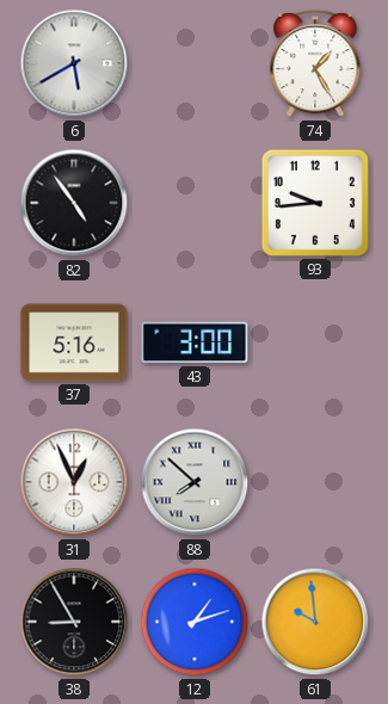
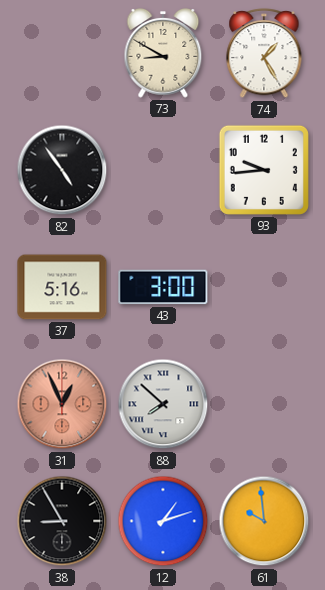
6: 5:40 -> none
73: none -> 8:50
31 dial: white -> salmon
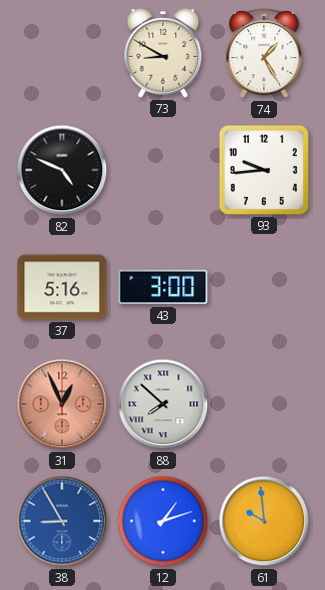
82: 4:54 -> 4:49
38 dial: black -> blue
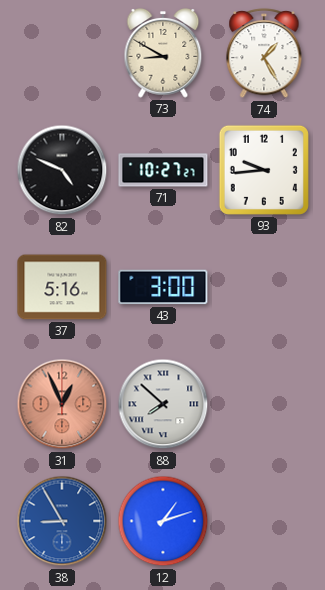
71: none -> 10:27
61: 9:59 -> none
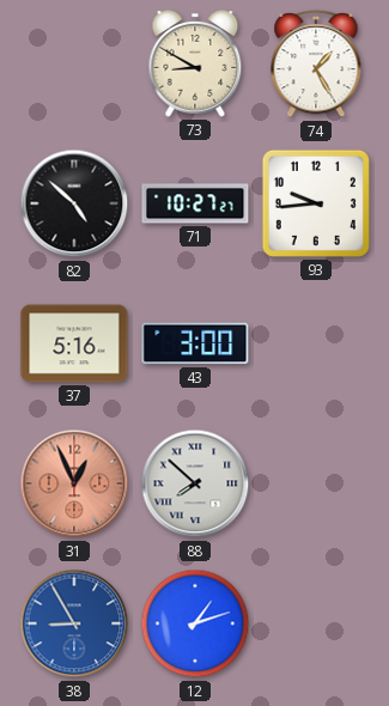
82: 4:49 -> 4:52
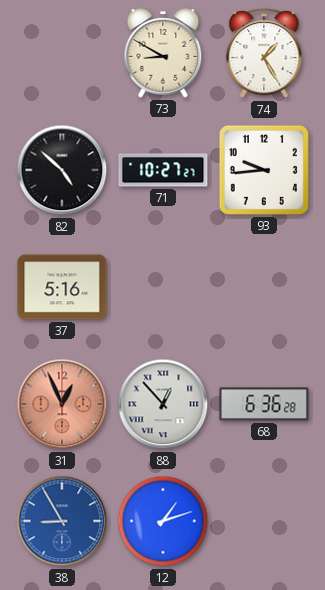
43: 3:00 -> none
88: 7:52 -> 12:53
68: none -> 6:36
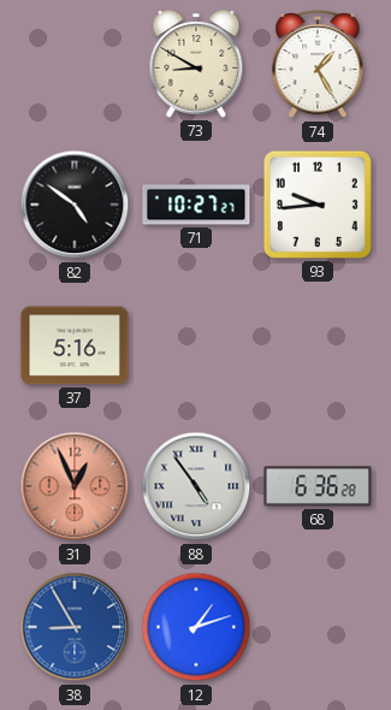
82: 4:52 -> 4:51
88: 12:53 -> 4:54
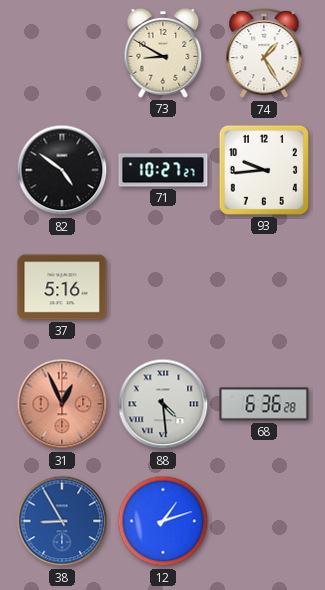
88: 4:54 -> 4:29
